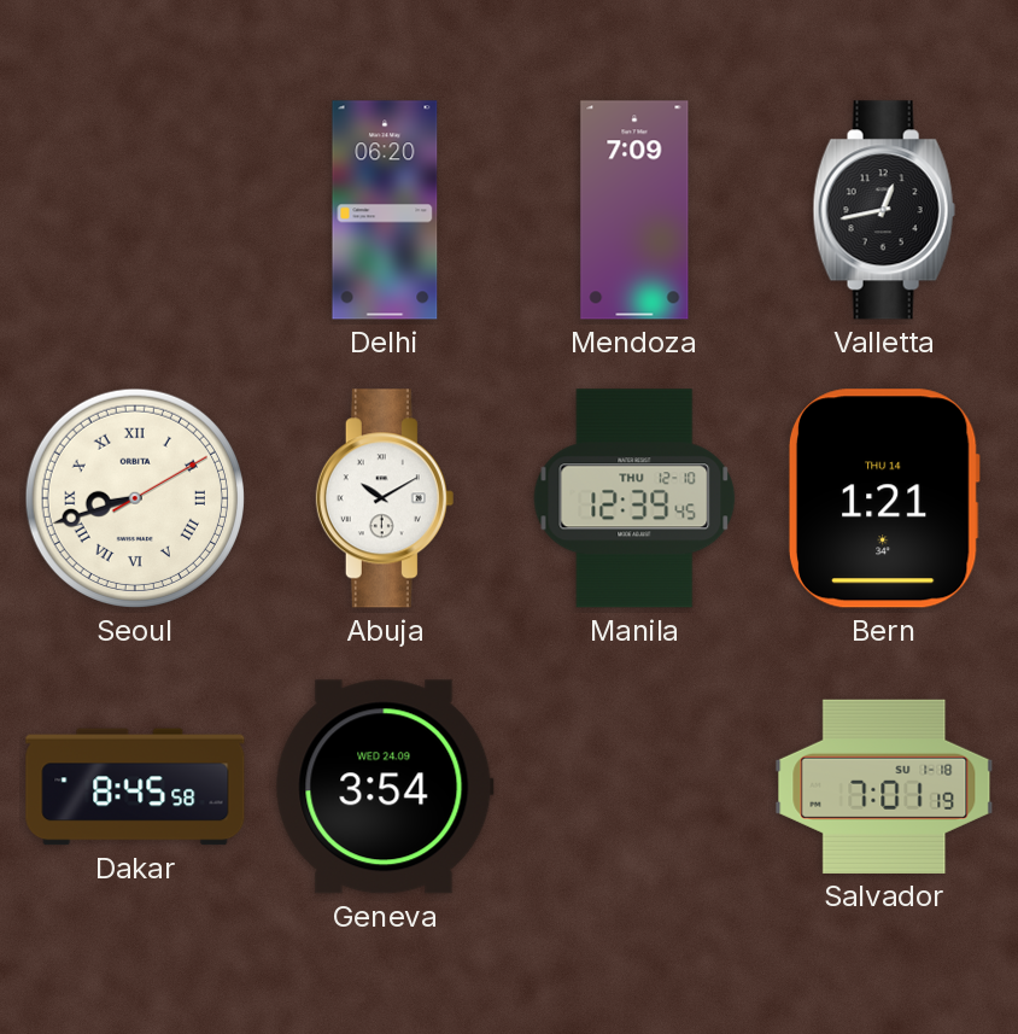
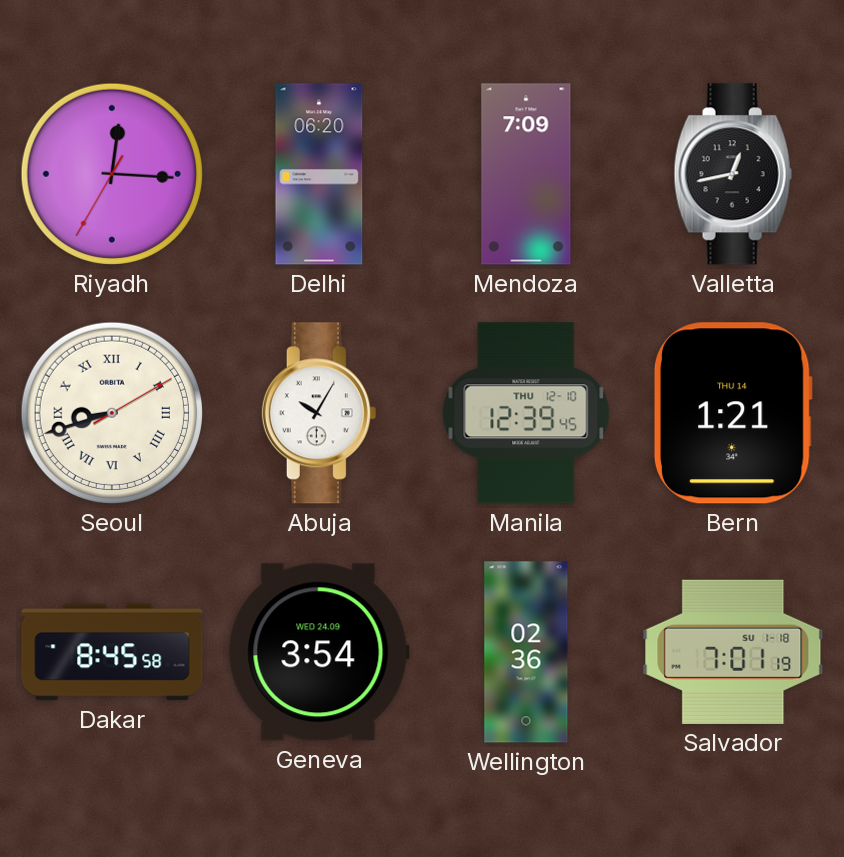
Riyadh: none -> 12:15
Abuja: 10:10 -> 10:05
Wellington: none -> 02:36
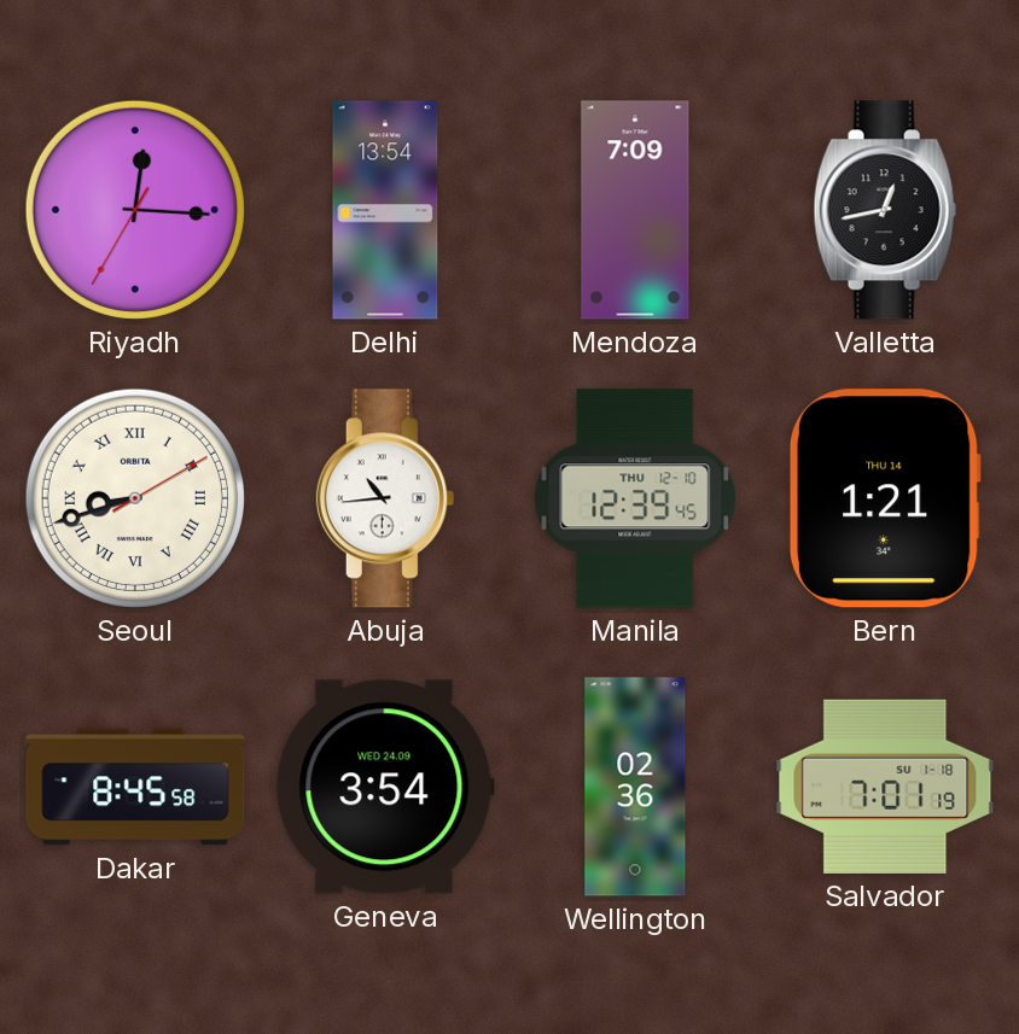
Delhi: 06:20 -> 13:54
Abuja: 10:05 -> 10:44
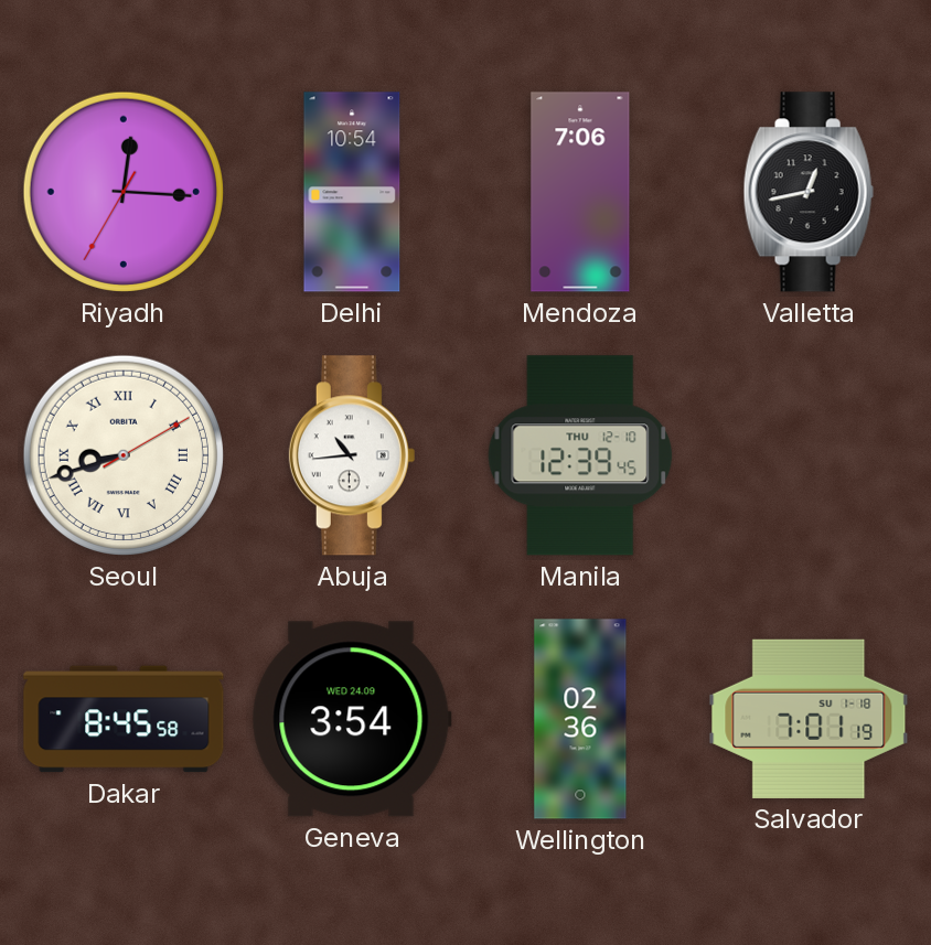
Delhi: 13:54 -> 10:54
Mendoza: 7:09 -> 7:06
Bern: 1:21 -> none
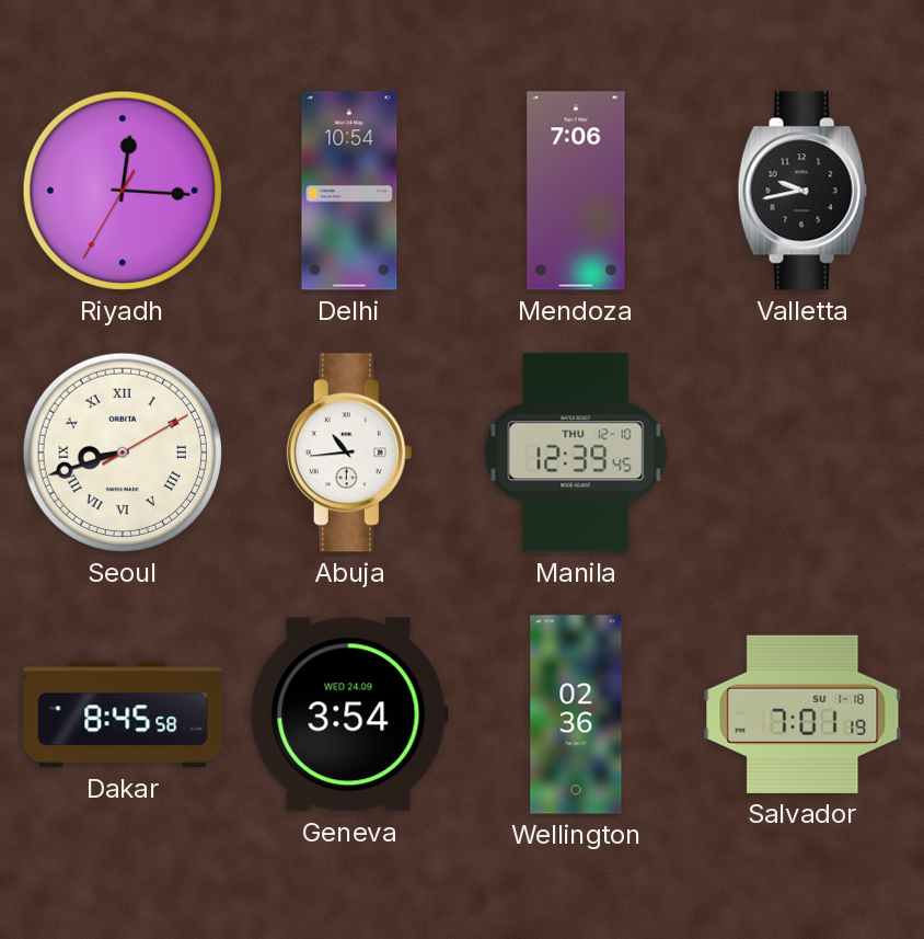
Valletta: 12:43 -> 9:43
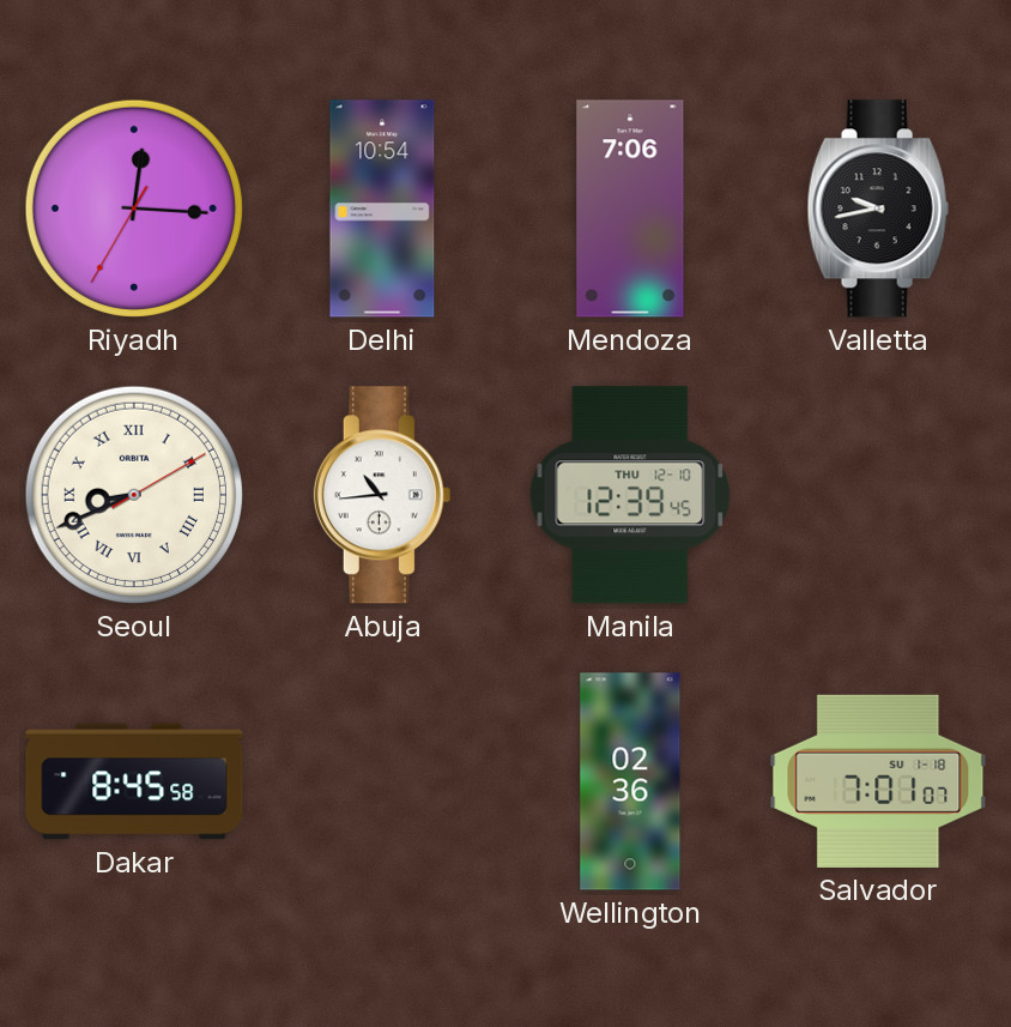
Seoul: 8:42 -> 8:41
Geneva: 3:54 -> none
Salvador: 7:01:19 -> 7:01:07
